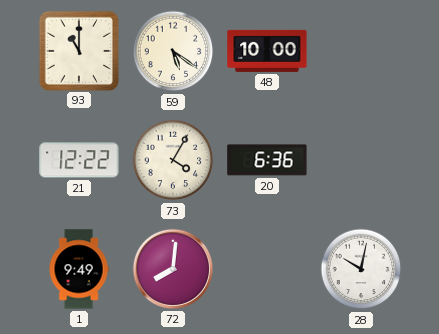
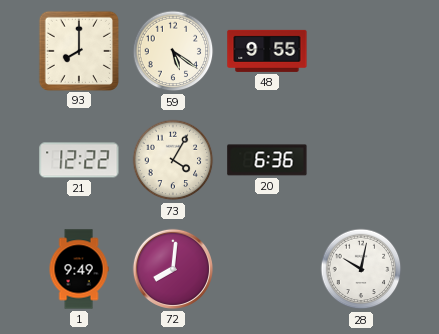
93: 11:00 -> 8:00
48: 10:00 -> 9:55
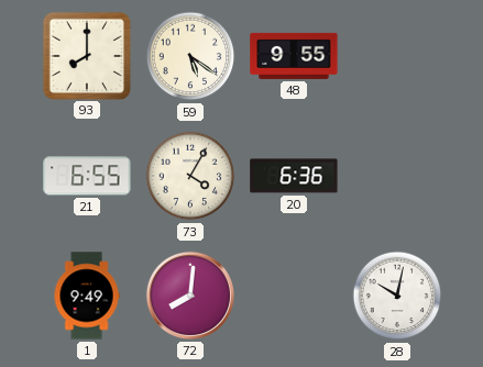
21: 12:22 -> 6:55
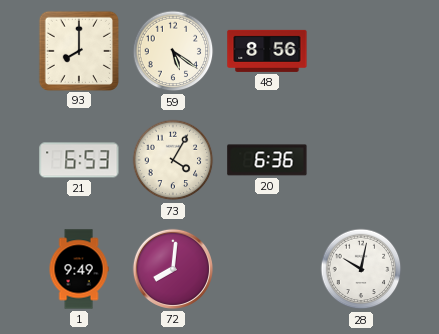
48: 9:55 -> 8:56
21: 6:55 -> 6:53
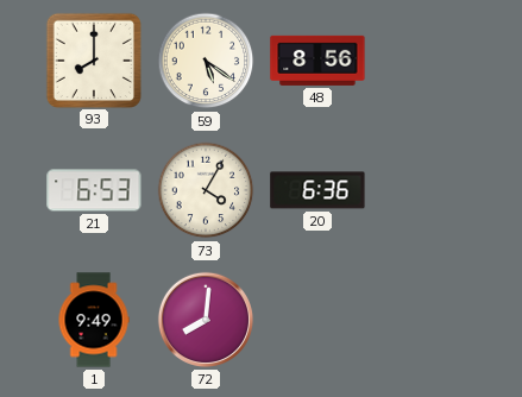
28: 10:02 -> none
